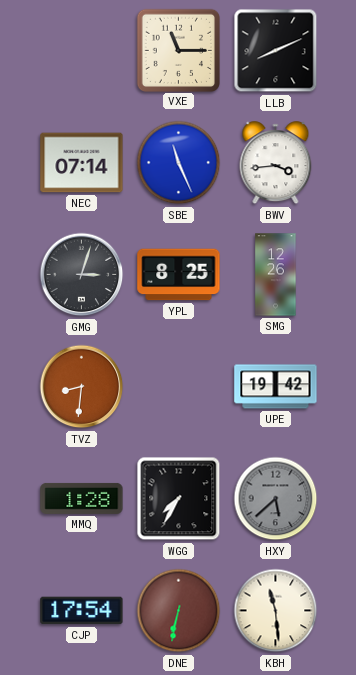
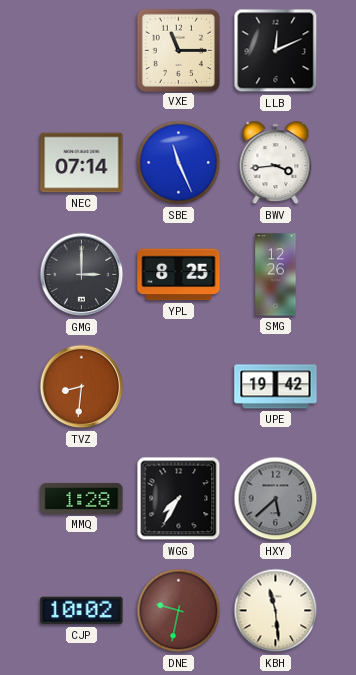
LLB: 8:11 -> 12:11
GMG: 3:03 -> 3:00
CJP: 17:54 -> 10:02
DNE: 6:32 -> 9:32
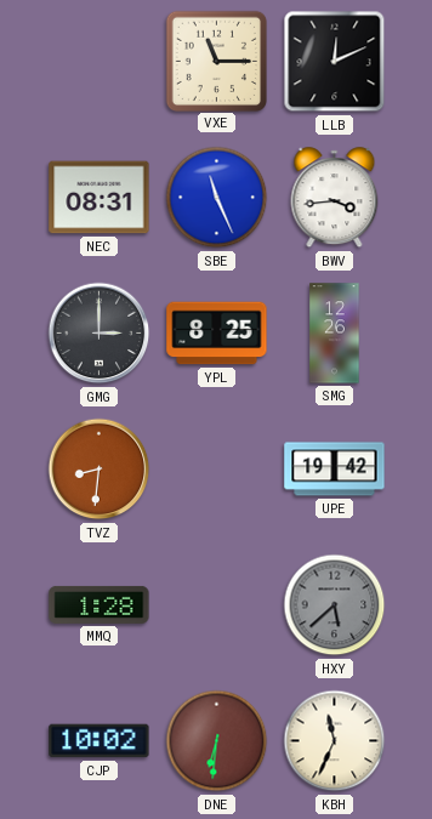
NEC: 07:14 -> 08:31
WGG: 7:35 -> none
DNE: 9:32 -> 6:31
KBH: 11:29 -> 11:34
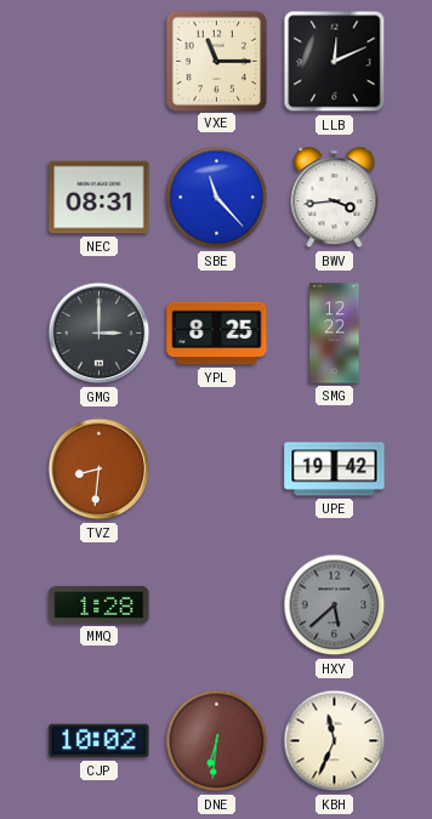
SBE: 11:26 -> 11:23
SMG: 12:26 -> 12:22
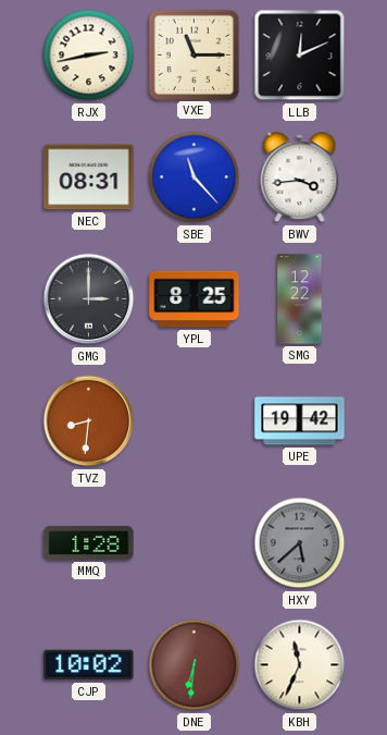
RJX: none -> 2:43
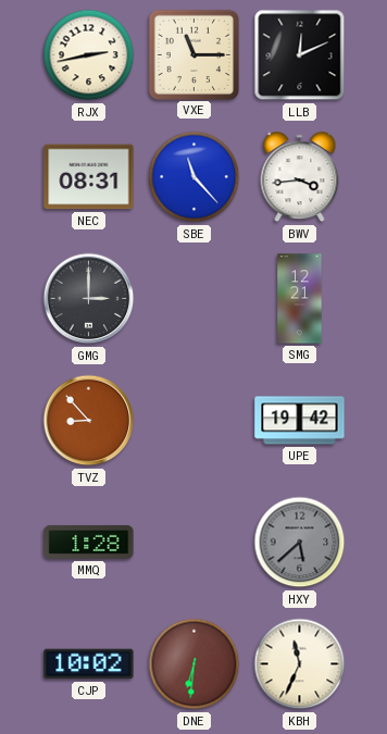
YPL: 8:25 -> none
SMG: 12:22 -> 12:21
TVZ: 8:31 -> 8:53
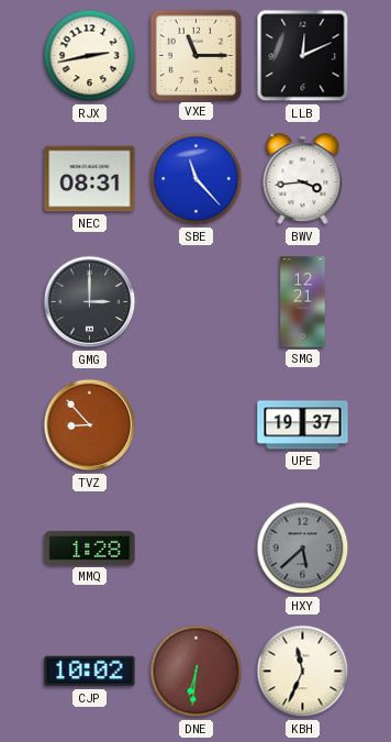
UPE: 19:42 -> 19:37
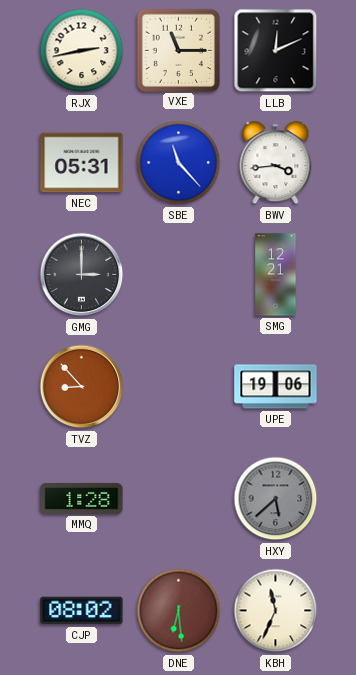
NEC: 08:31 -> 05:31
UPE: 19:37 -> 19:06
CJP: 10:02 -> 08:02
DNE: 6:31 -> 6:29
